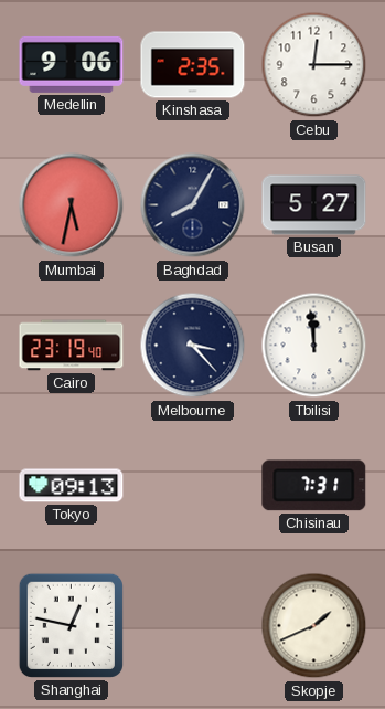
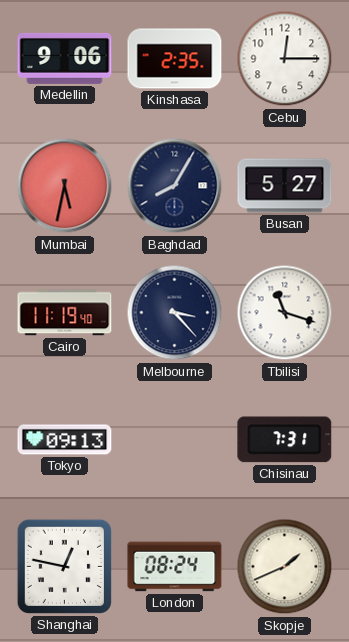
Cairo: 23:19 -> 11:19
Tbilisi: 11:59 -> 11:18
London: none -> 08:24
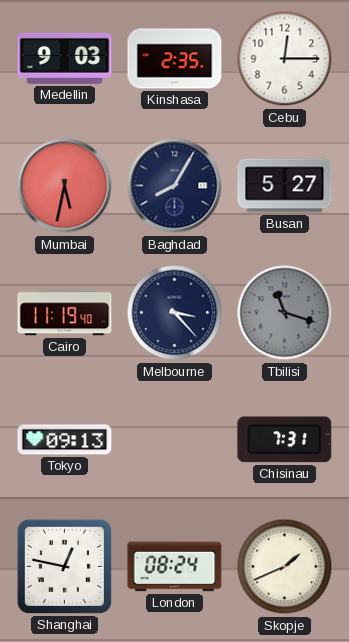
Medellin: 9:06 -> 9:03
Tbilisi dial: white -> grey
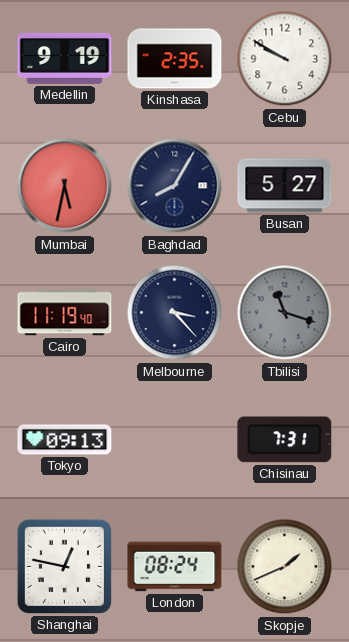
Medellin: 9:03 -> 9:19
Cebu: 12:15 -> 9:50
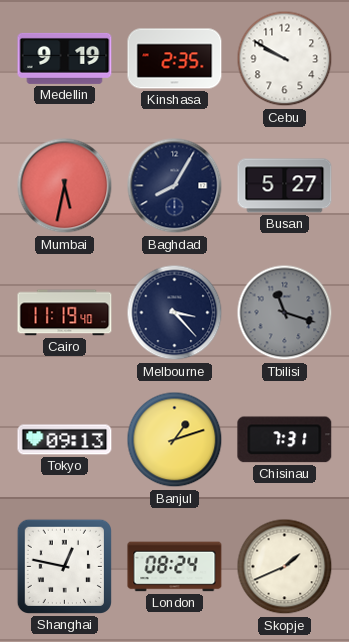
Banjul: none -> 1:12
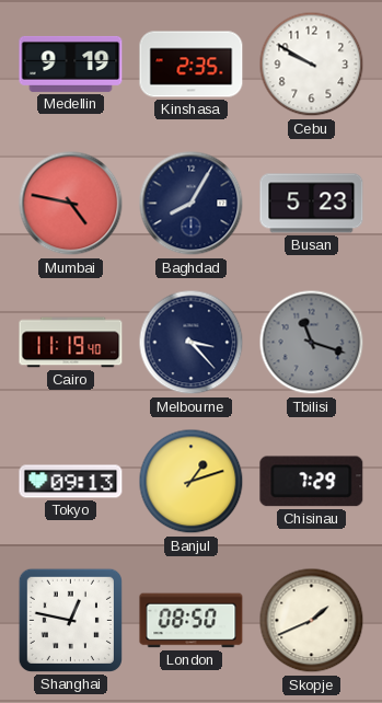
Mumbai: 5:32 -> 4:47
Busan: 5:27 -> 5:23
Chisinau: 7:31 -> 7:29
London: 08:24 -> 08:50
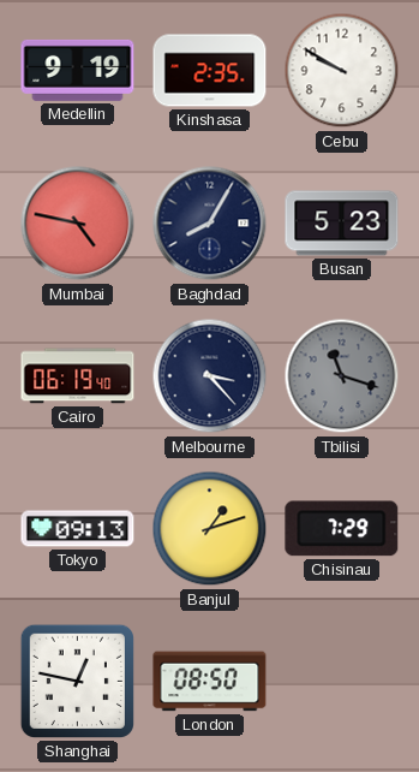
Cairo: 11:19 -> 06:19
Skopje: 1:41 -> none
